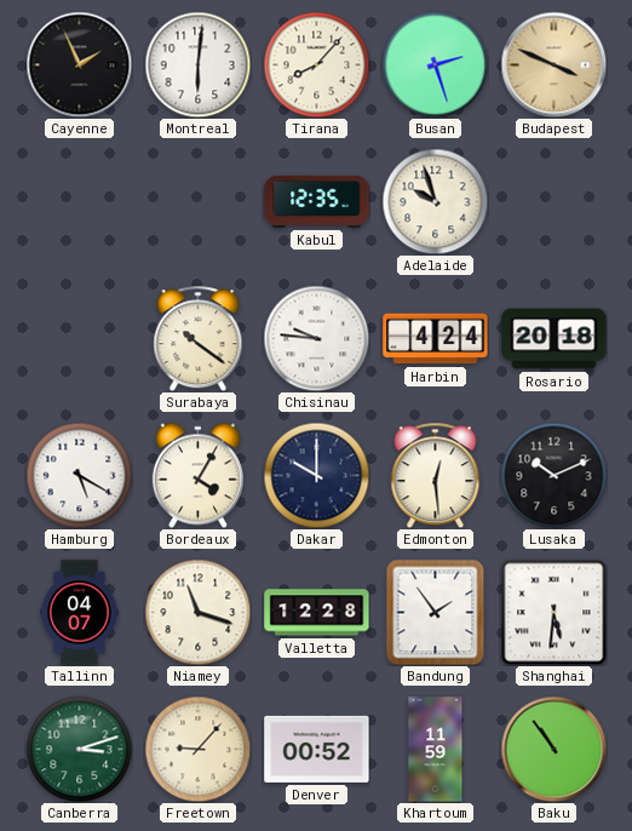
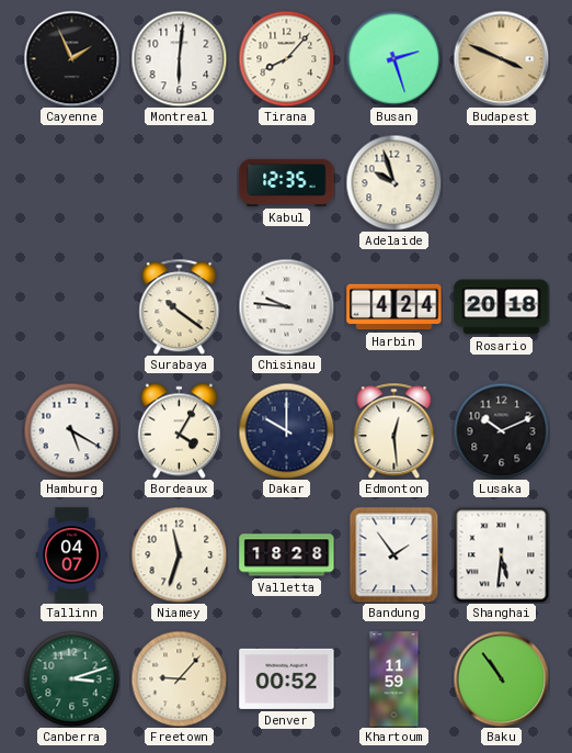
Niamey: 11:18 -> 11:33
Valletta: 12:28 -> 18:28
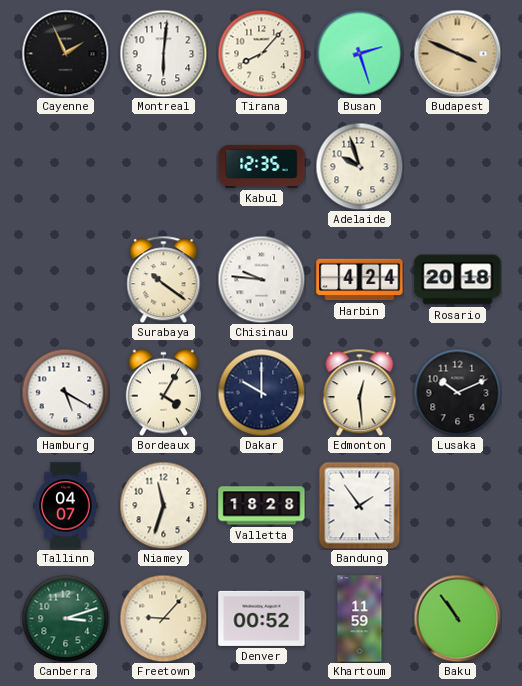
Shanghai: 5:31 -> none
